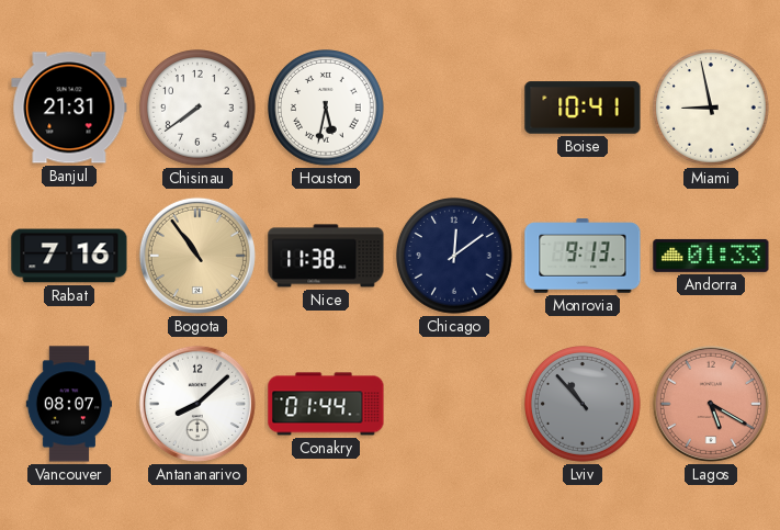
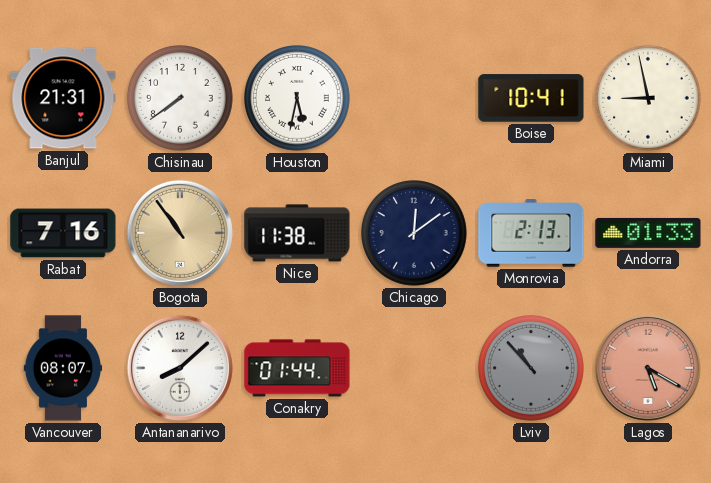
Monrovia: 9:13 -> 2:13
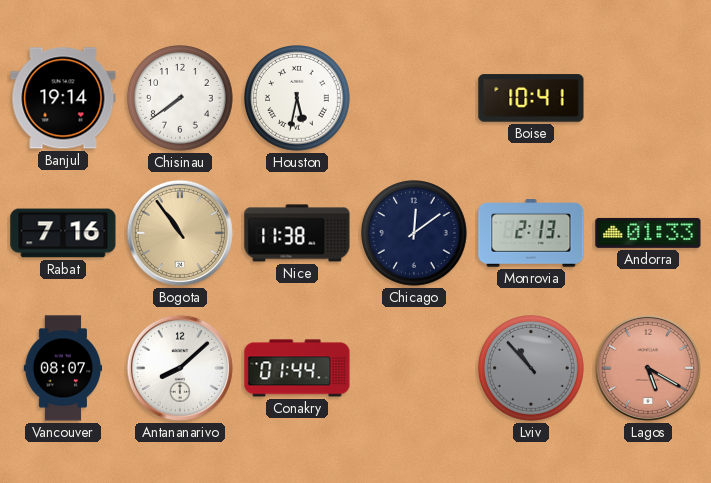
Banjul: 21:31 -> 19:14
Miami: 8:58 -> none
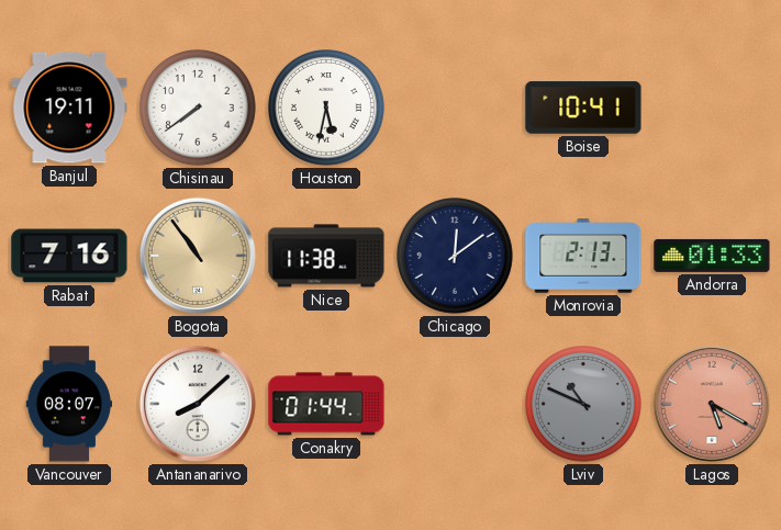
Banjul: 19:14 -> 19:11
Lviv: 10:53 -> 10:49
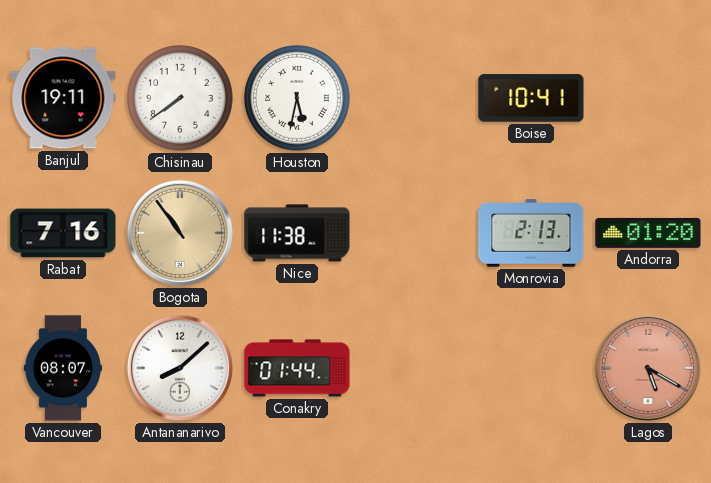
Chicago: 12:09 -> none
Andorra: 01:33 -> 01:20
Lviv: 10:49 -> none
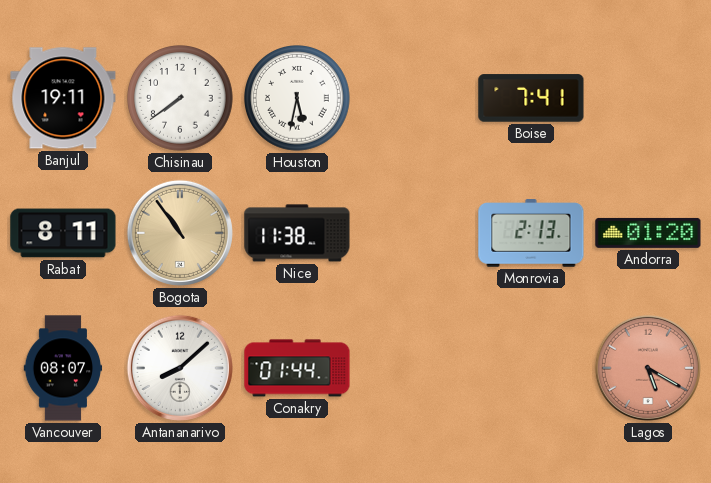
Boise: 10:41 -> 7:41
Rabat: 7:16 -> 8:11
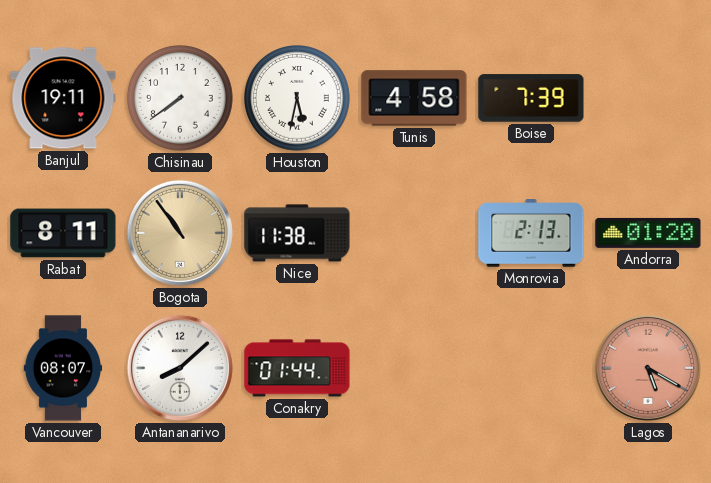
Tunis: none -> 4:58
Boise: 7:41 -> 7:39
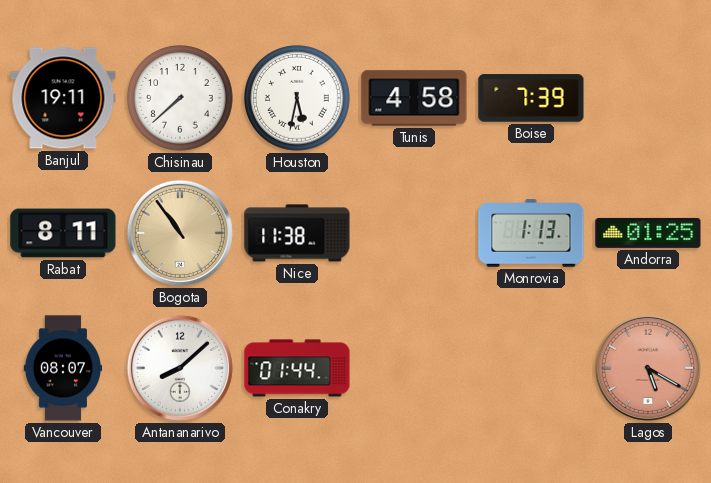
Chisinau: 7:39 -> 7:38
Monrovia: 2:13 -> 1:13
Andorra: 01:20 -> 01:25
